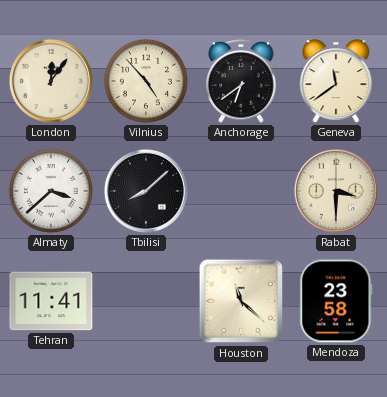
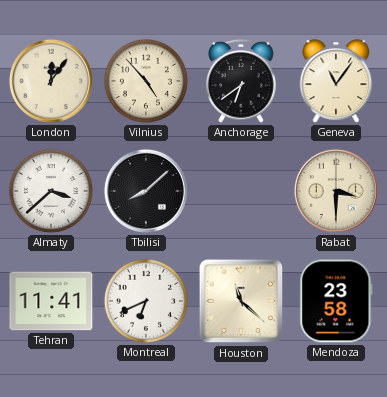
Geneva: 11:39 -> 11:06
Montreal: none -> 6:41
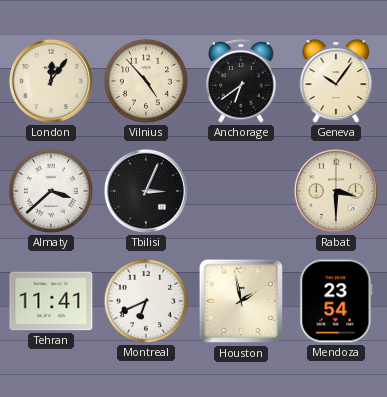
Geneva: 11:06 -> 10:06
Tbilisi: 8:08 -> 3:04
Houston: 11:22 -> 1:58
Mendoza: 23:58 -> 23:54
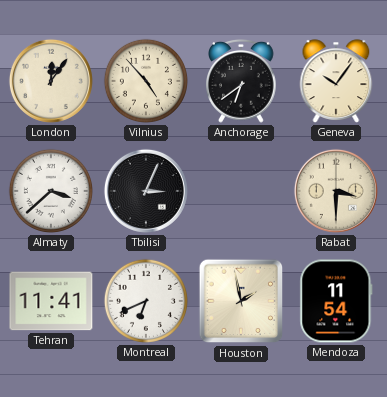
Mendoza: 23:54 -> 11:54
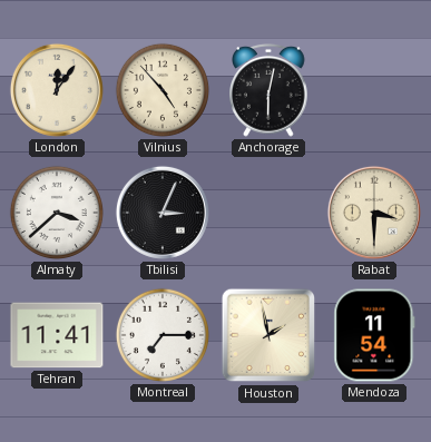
Anchorage: 6:39 -> 6:02
Geneva: 10:06 -> none
Montreal: 6:41 -> 7:15
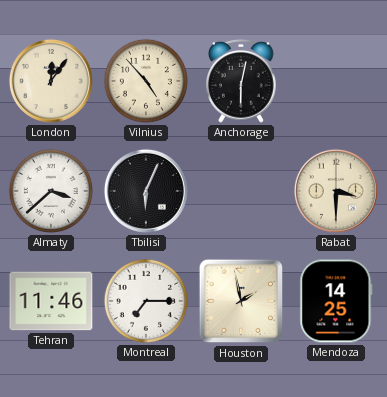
Tbilisi: 3:04 -> 6:04
Tehran: 11:41 -> 11:46
Mendoza: 11:54 -> 14:25
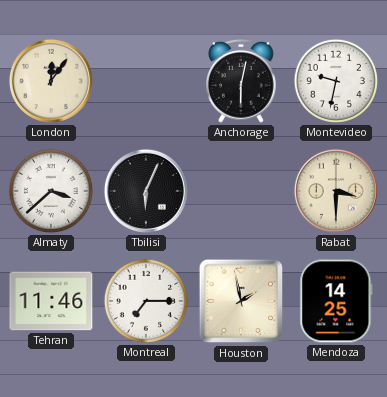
Vilnius: 4:53 -> none
Montevideo: none -> 9:32
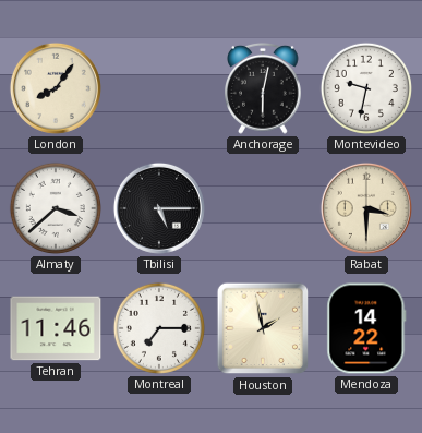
London: 12:06 -> 8:06
Tbilisi: 6:04 -> 5:15
Mendoza: 14:25 -> 14:22
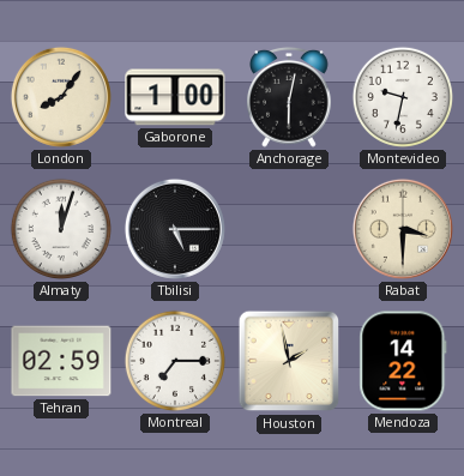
Gaborone: none -> 1:00
Almaty: 3:38 -> 12:03
Tehran: 11:46 -> 02:59
